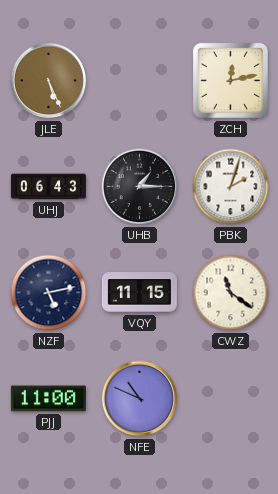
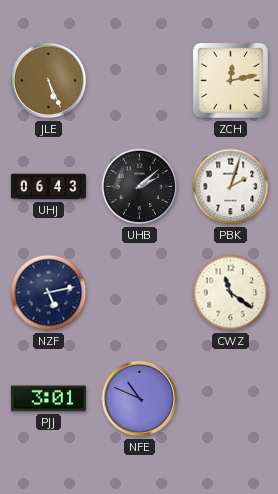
UHB: 1:15 -> 2:08
VQY: 11:15 -> none
PJJ: 11:00 -> 3:01
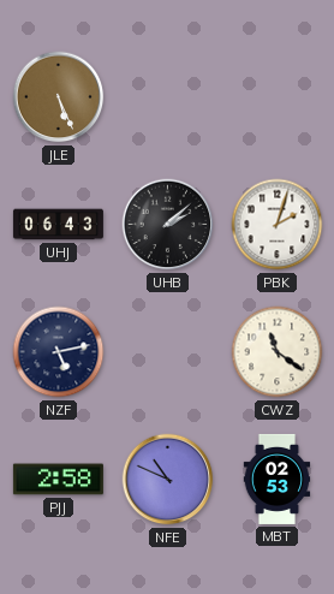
ZCH: 12:13 -> none
PJJ: 3:01 -> 2:58
MBT: none -> 02:53
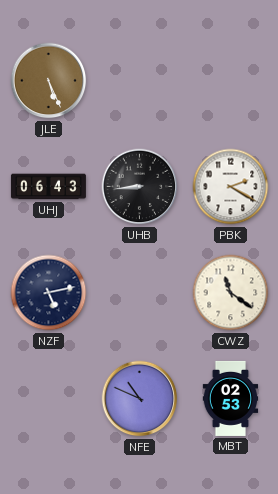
UHB: 2:08 -> 8:44
PBK: 2:03 -> 2:20
PJJ: 2:58 -> none
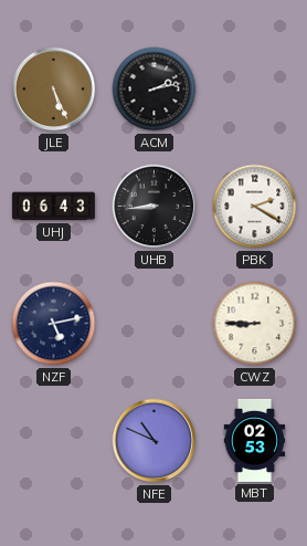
ACM: none -> 2:13
CWZ: 11:21 -> 8:45
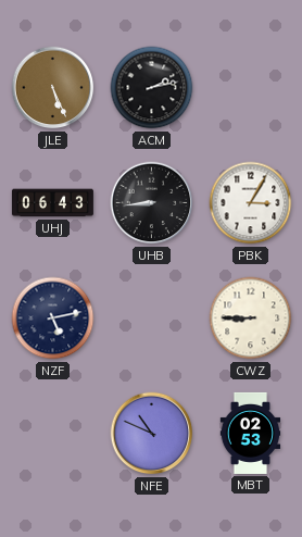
PBK: 2:20 -> 3:05
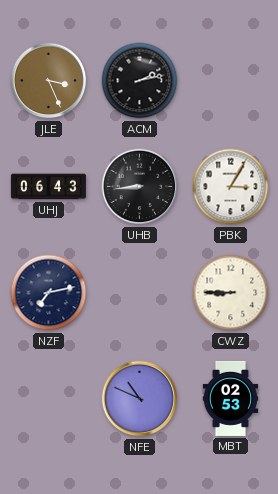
JLE: 5:26 -> 3:26
NZF: 5:13 -> 7:13
